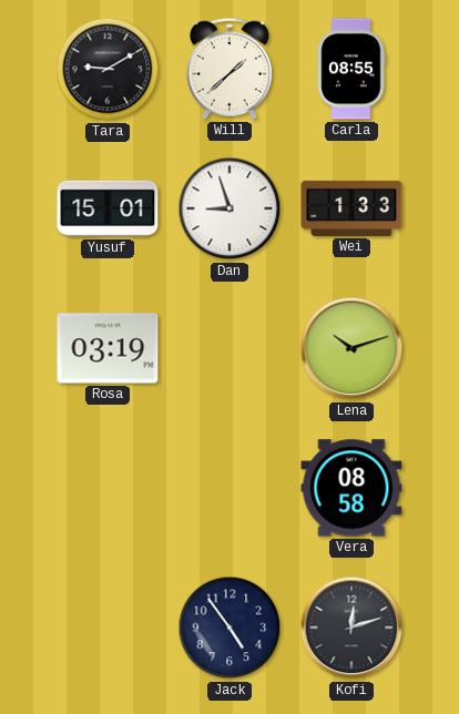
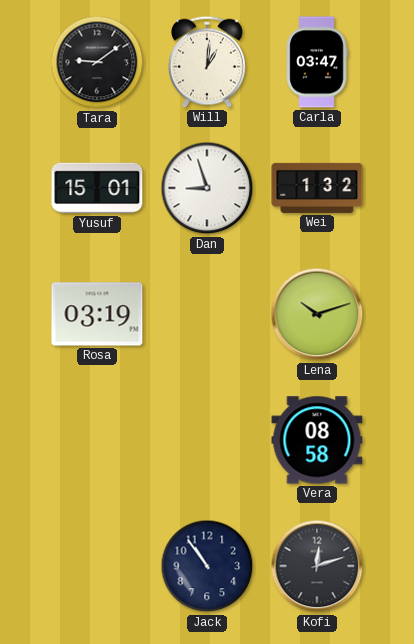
Tara: 9:10 -> 9:09
Will: 1:38 -> 1:01
Carla: 08:55 -> 03:47
Wei: 1:33 -> 1:32
Jack: 4:54 -> 10:54
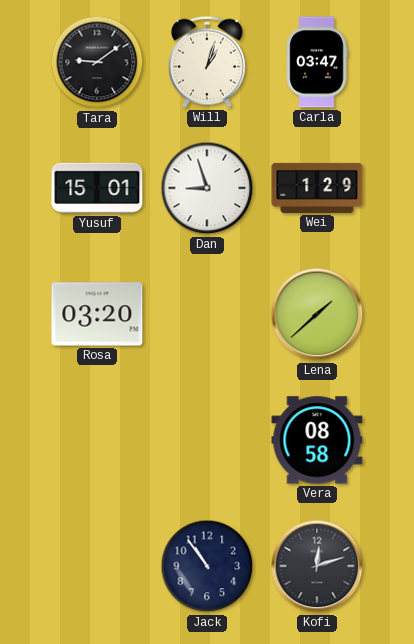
Will: 1:01 -> 1:03
Wei: 1:32 -> 1:29
Rosa: 03:19 -> 03:20
Lena: 10:12 -> 1:38
